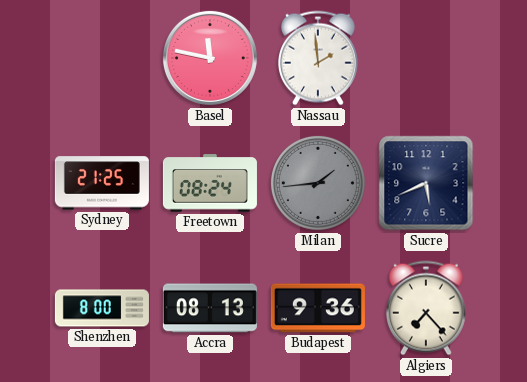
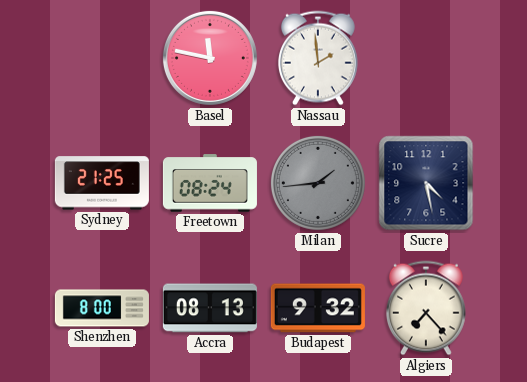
Sucre: 5:41 -> 4:28
Budapest: 9:36 -> 9:32
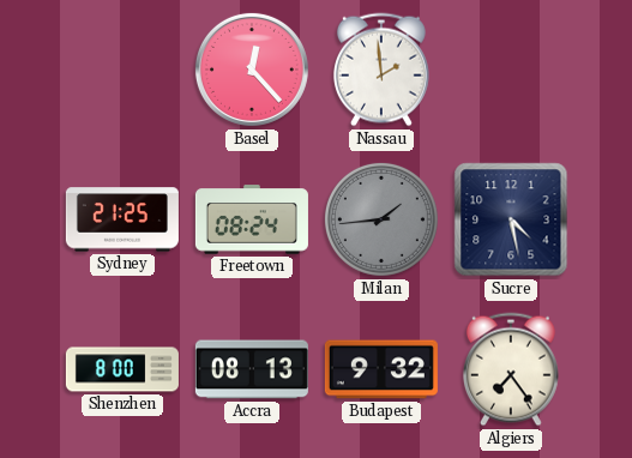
Basel: 11:47 -> 12:23
Algiers: 7:23 -> 7:24
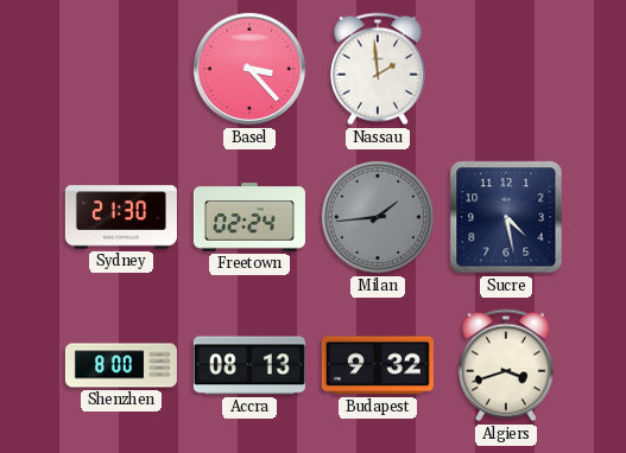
Basel: 12:23 -> 3:23
Sydney: 21:25 -> 21:30
Freetown: 08:24 -> 02:24
Algiers: 7:24 -> 3:42
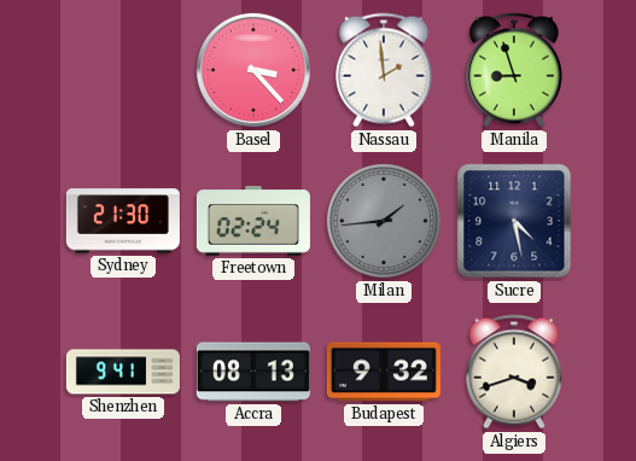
Manila: none -> 8:57
Shenzhen: 8:00 -> 9:41
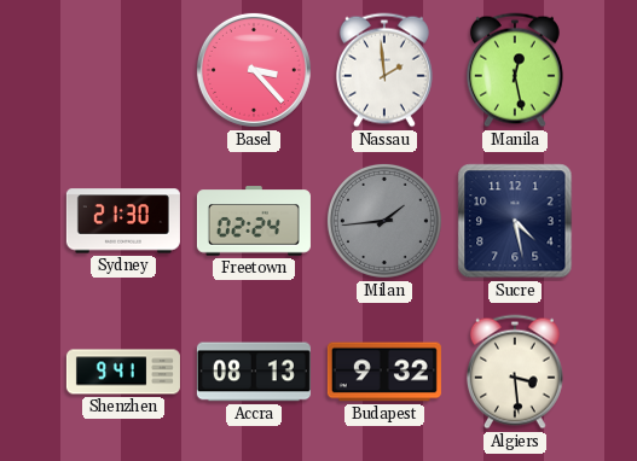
Manila: 8:57 -> 12:28
Algiers: 3:42 -> 3:29
